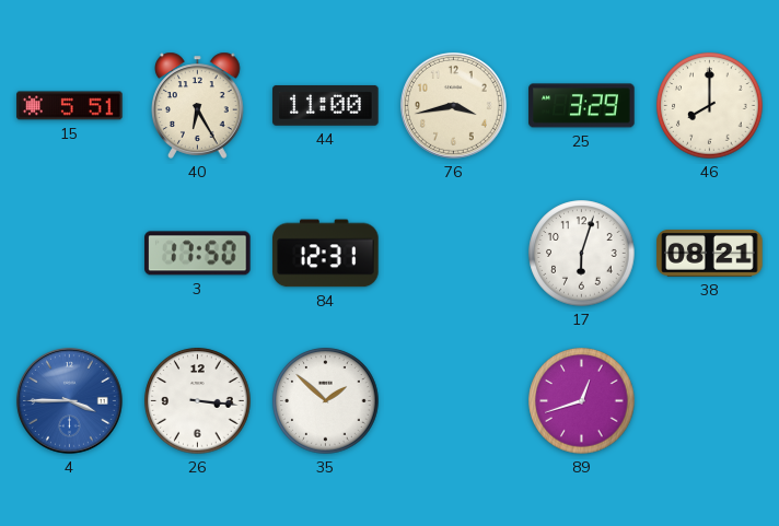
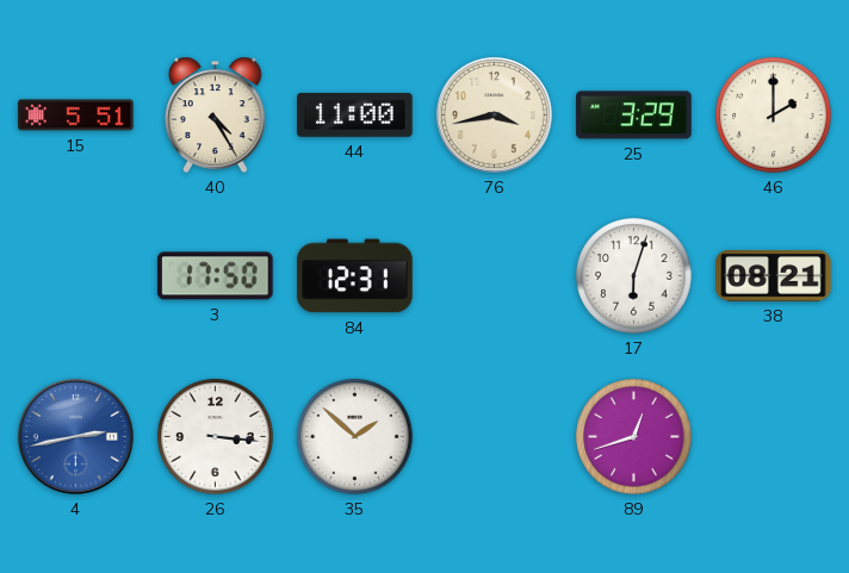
40: 6:25 -> 4:25
46: 8:00 -> 2:00
4: 3:45 -> 2:43
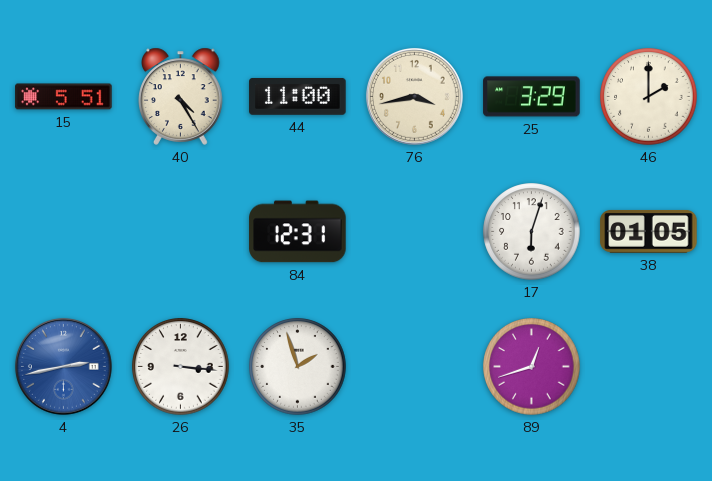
3: 17:50 -> none
38: 08:21 -> 01:05
35: 1:52 -> 1:57
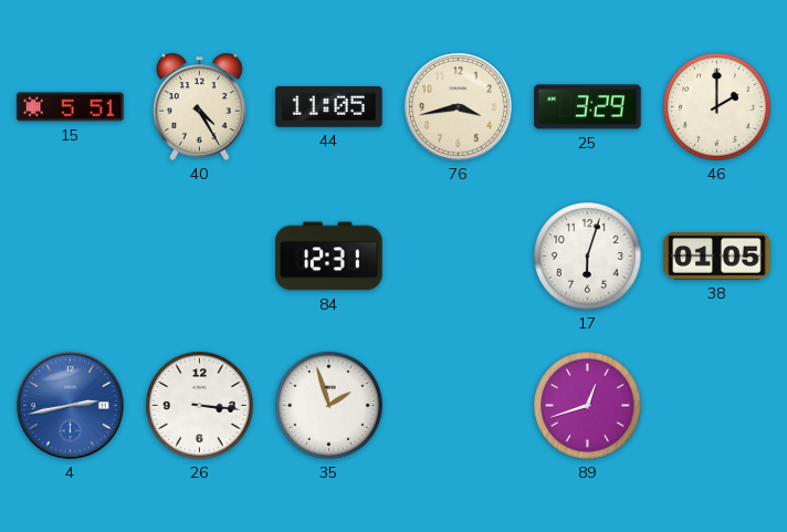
44: 11:00 -> 11:05
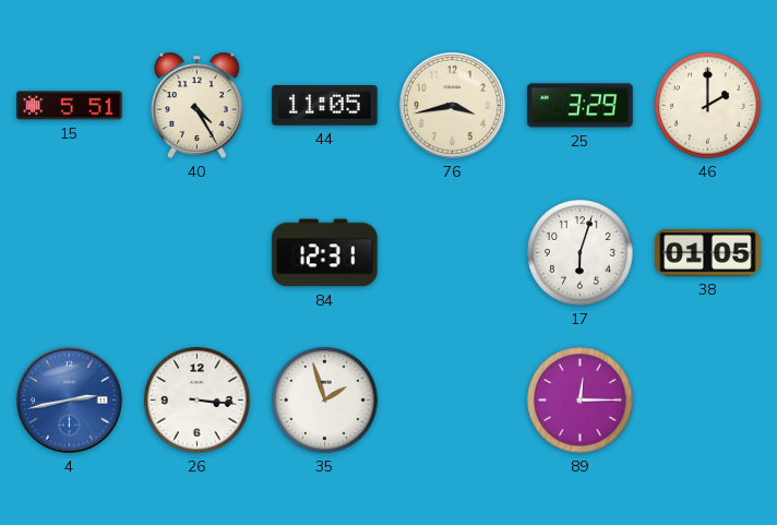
89: 12:42 -> 12:15
